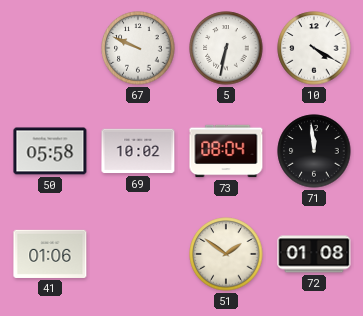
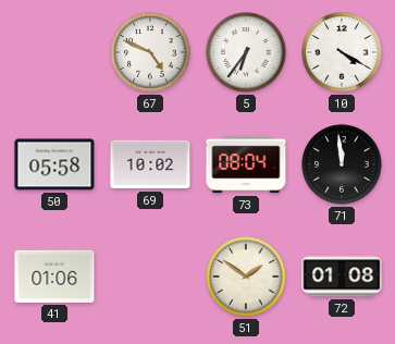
67: 9:49 -> 4:49
5: 6:32 -> 6:36
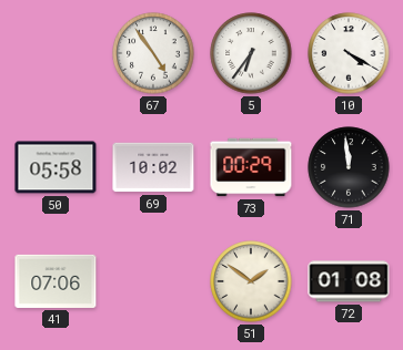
67: 4:49 -> 4:54
73: 08:04 -> 00:29
41: 01:06 -> 07:06
